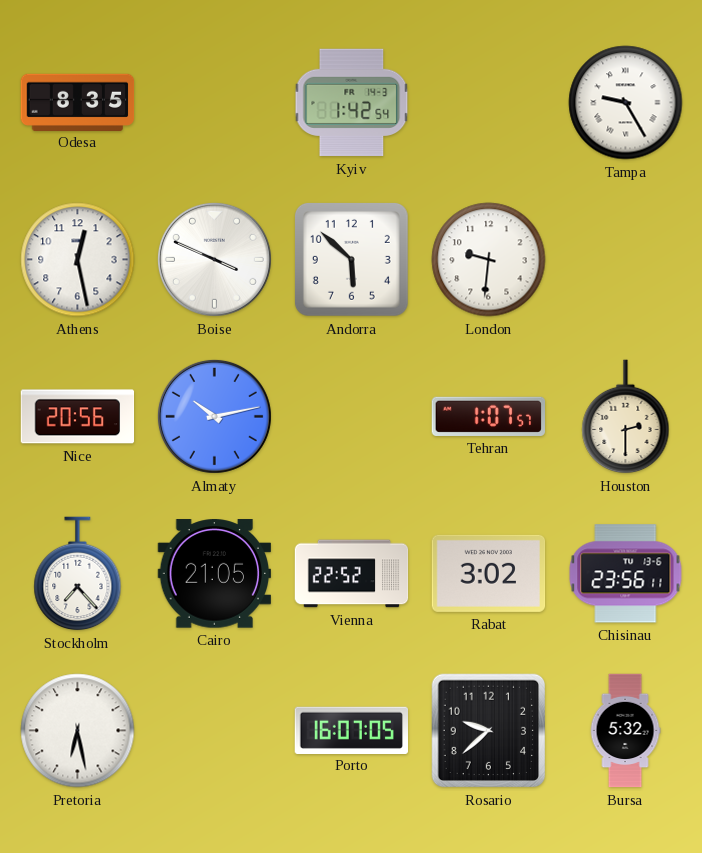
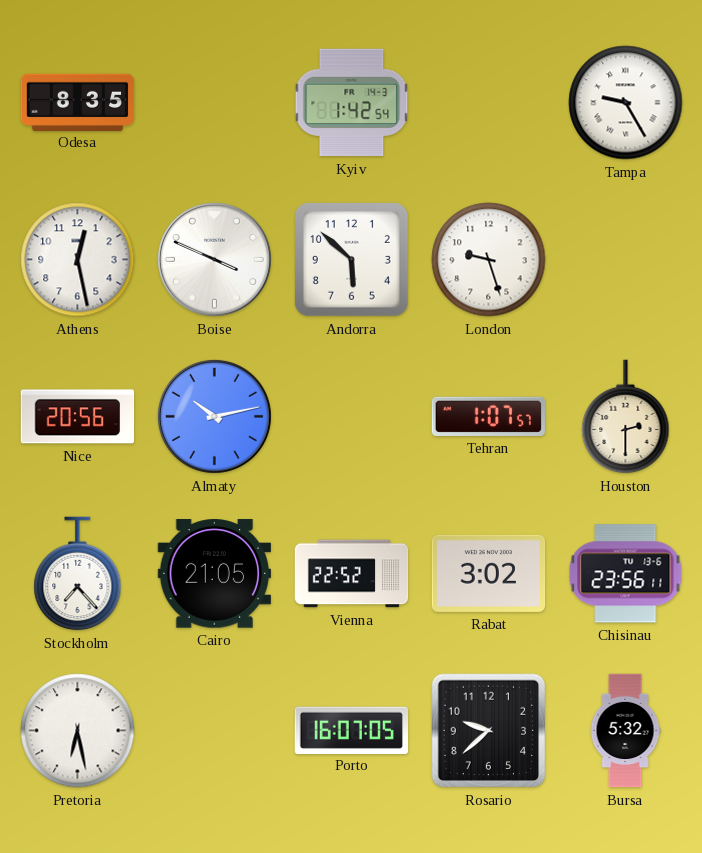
London: 9:31 -> 9:27
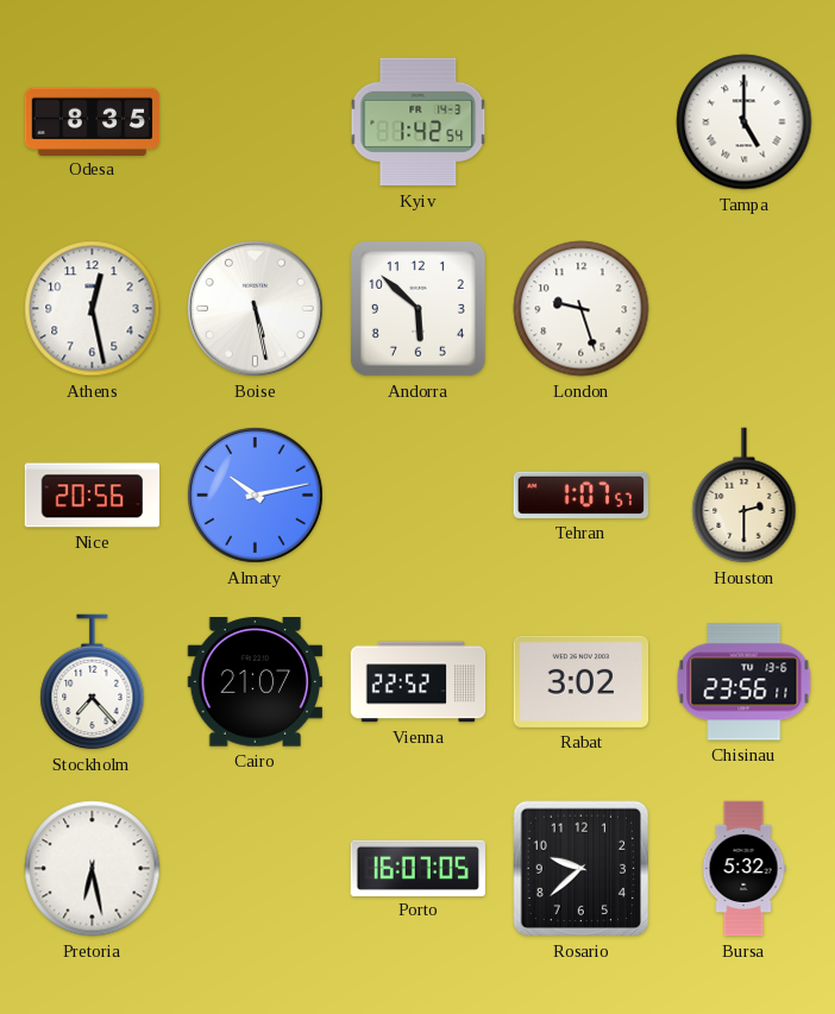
Tampa: 9:25 -> 5:00
Boise: 3:49 -> 5:28
Cairo: 21:05 -> 21:07
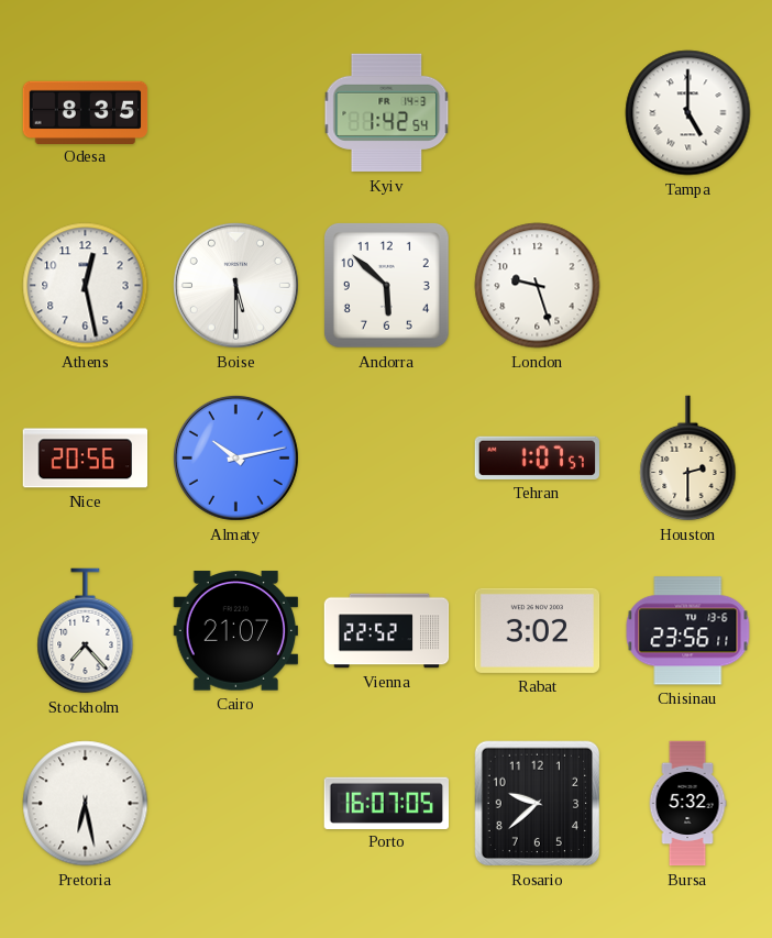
Boise: 5:28 -> 5:30
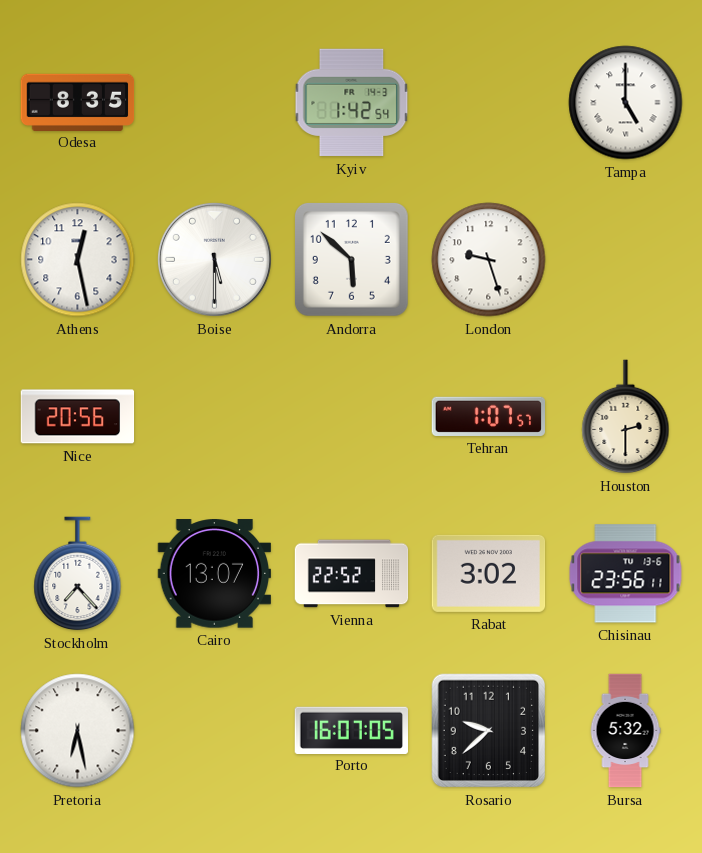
Almaty: 10:13 -> none
Cairo: 21:07 -> 13:07
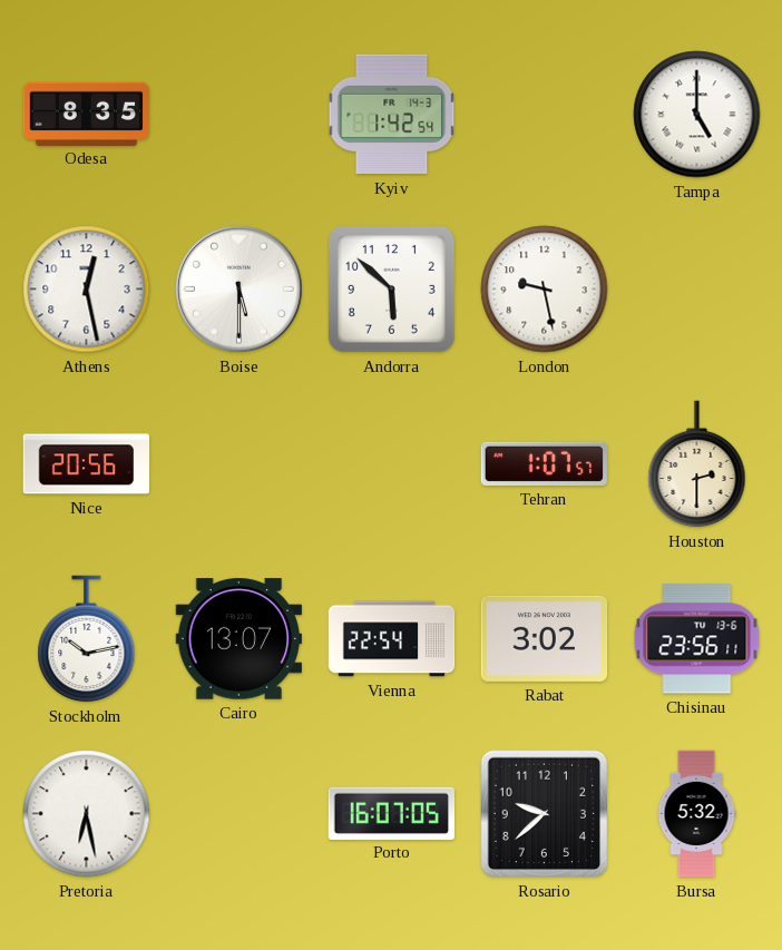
London: 9:27 -> 9:28
Stockholm: 7:23 -> 10:13
Vienna: 22:52 -> 22:54
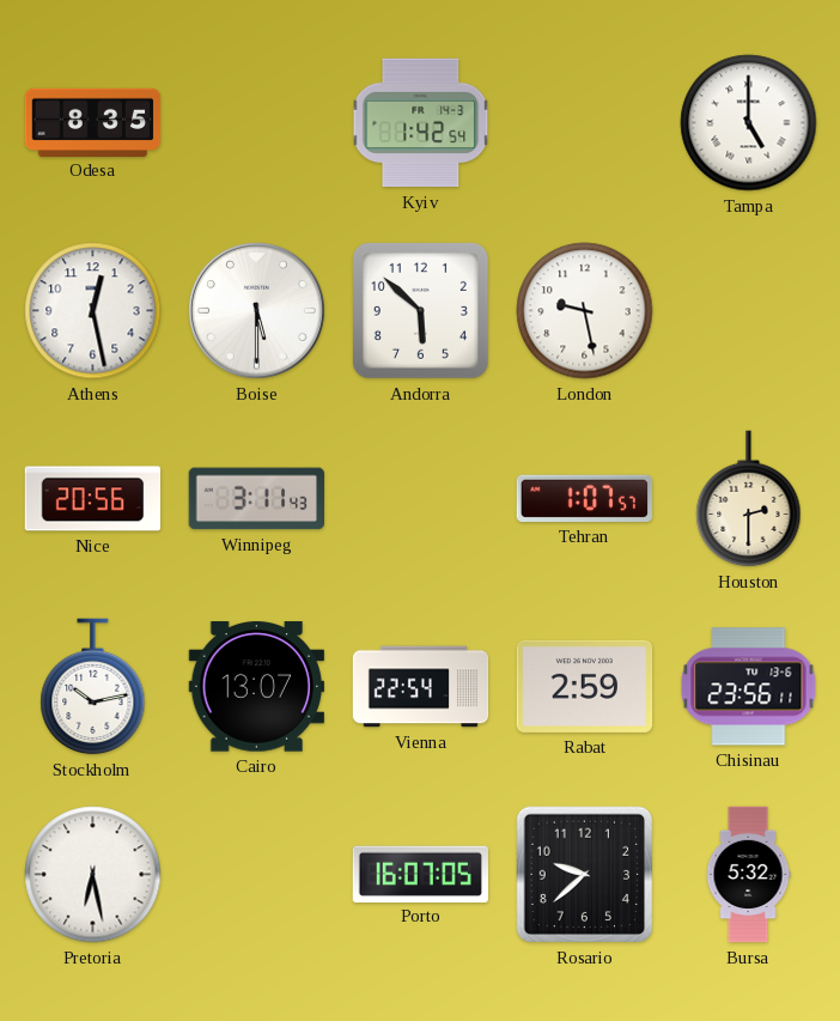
Winnipeg: none -> 3:11
Rabat: 3:02 -> 2:59
